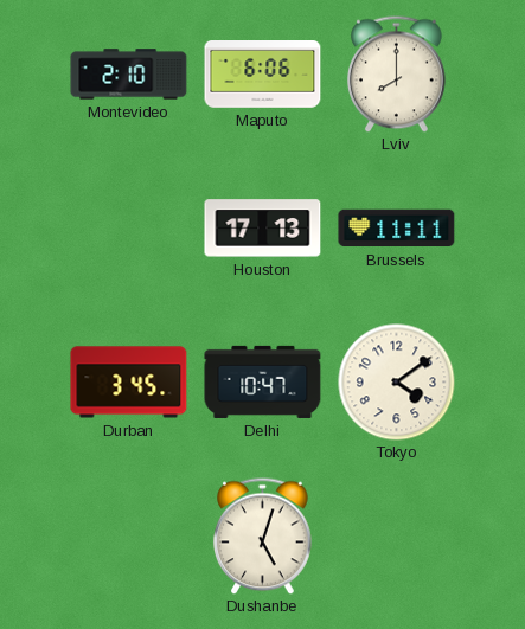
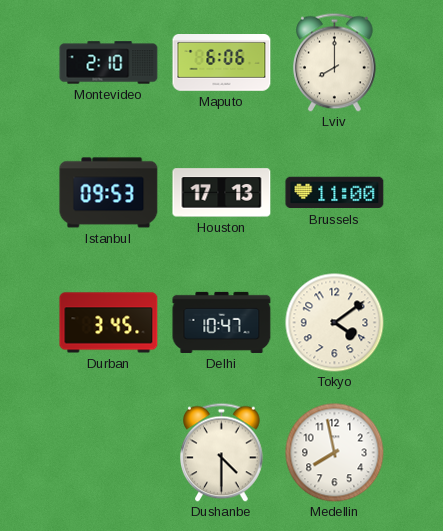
Istanbul: none -> 09:53
Brussels: 11:11 -> 11:00
Dushanbe: 5:03 -> 4:30
Medellin: none -> 7:58
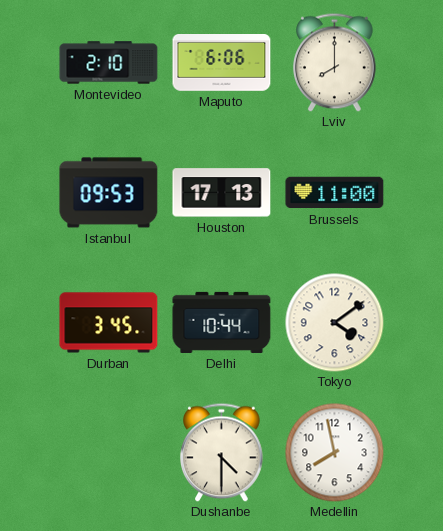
Delhi: 10:47 -> 10:44
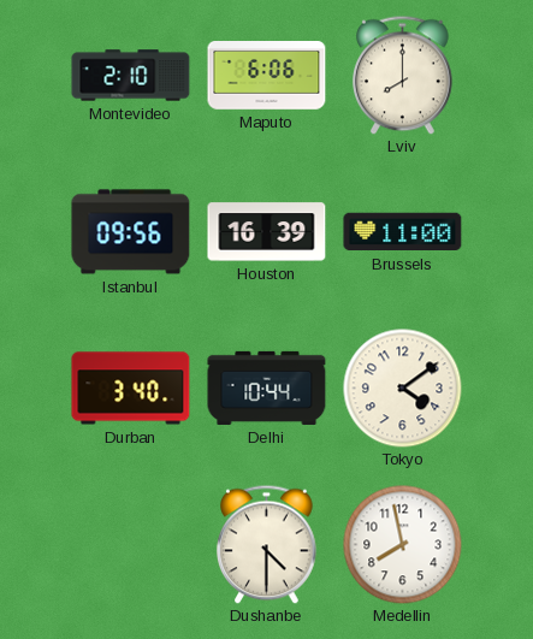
Istanbul: 09:53 -> 09:56
Houston: 17:13 -> 16:39
Durban: 3:45 -> 3:40
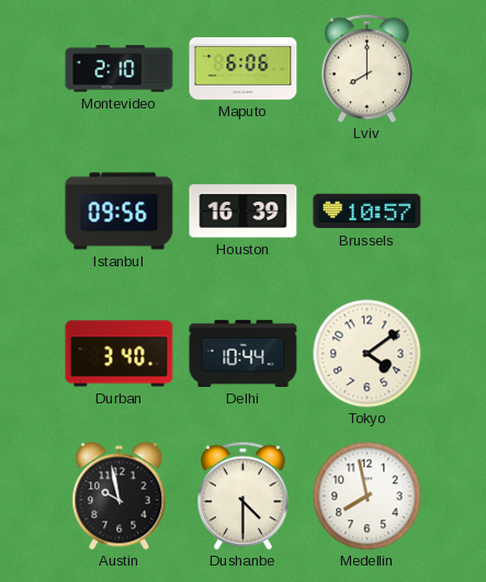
Brussels: 11:00 -> 10:57
Austin: none -> 9:58
